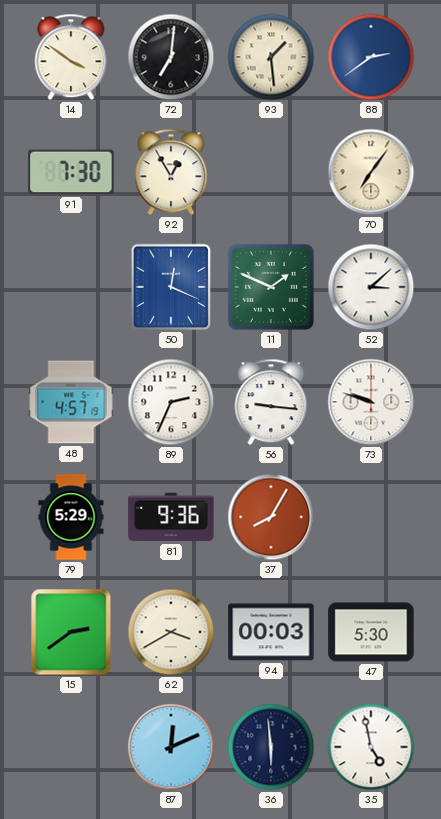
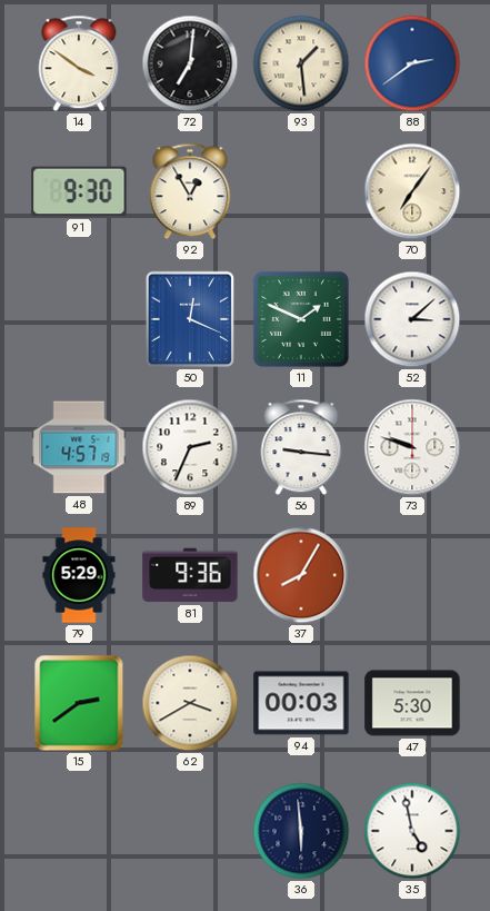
91: 7:30 -> 9:30
87: 12:11 -> none
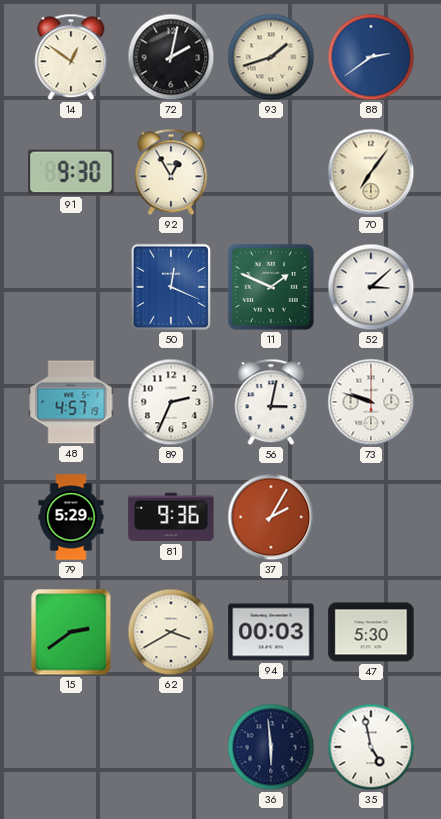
14: 3:51 -> 12:51
72: 7:01 -> 2:02
93: 1:29 -> 1:42
56: 9:16 -> 3:02
37: 8:05 -> 2:05
